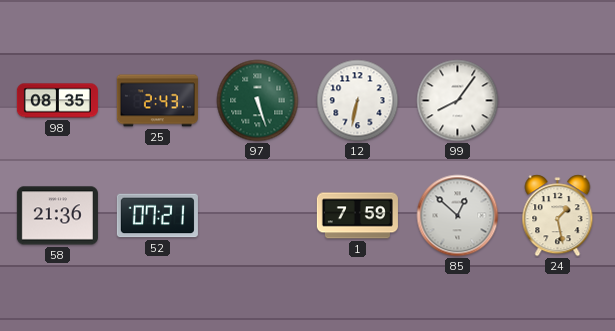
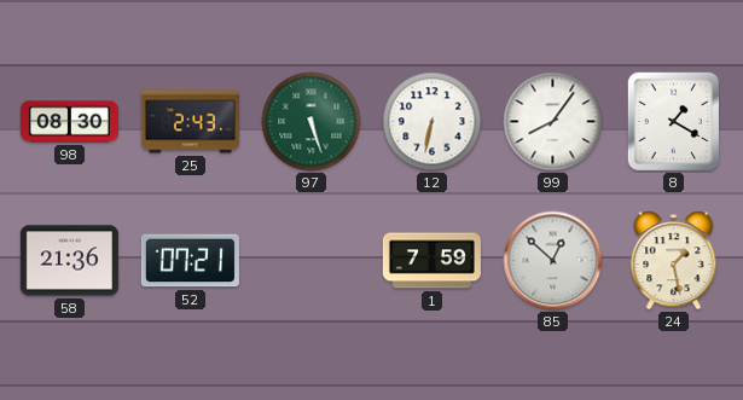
98: 08:35 -> 08:30
8: none -> 1:20
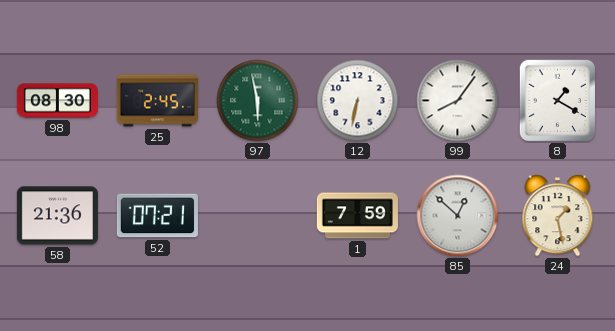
25: 2:43 -> 2:45
97: 5:27 -> 5:58
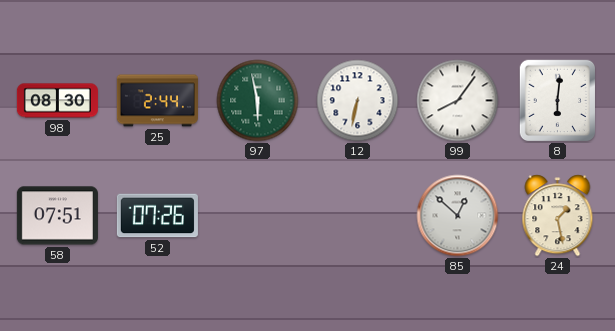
25: 2:45 -> 2:44
8: 1:20 -> 6:01
58: 21:36 -> 07:51
52: 07:21 -> 07:26
1: 7:59 -> none
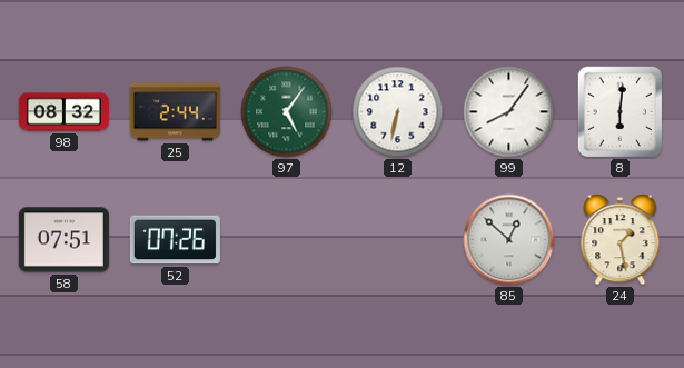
98: 08:30 -> 08:32
97: 5:58 -> 5:06
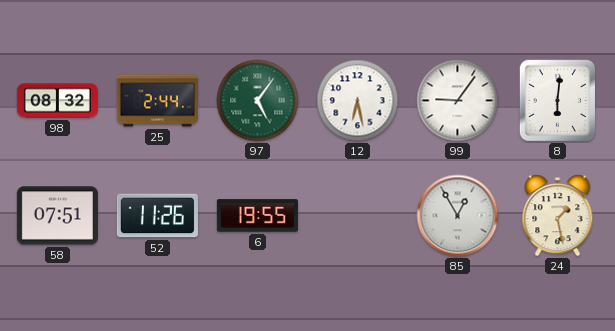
12: 6:32 -> 6:28
99: 8:06 -> 9:06
52: 07:26 -> 11:26
6: none -> 19:55
85: 12:52 -> 12:55
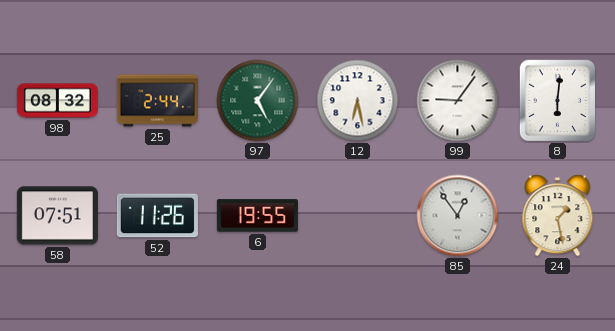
85: 12:55 -> 12:54
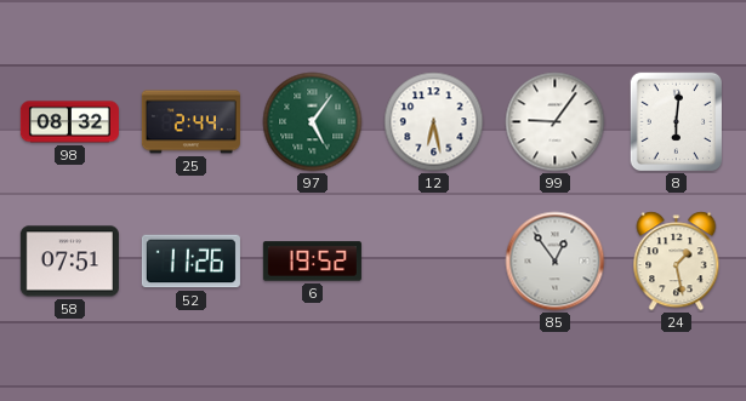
6: 19:55 -> 19:52
